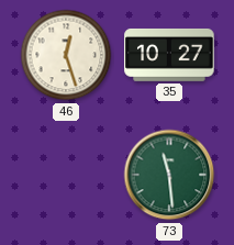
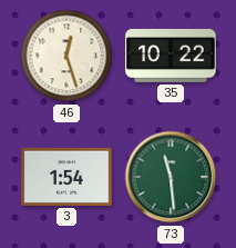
35: 10:27 -> 10:22
3: none -> 1:54
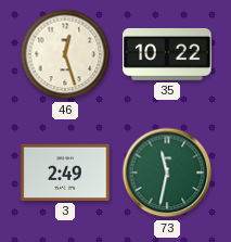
3: 1:54 -> 2:49
73: 11:29 -> 11:32
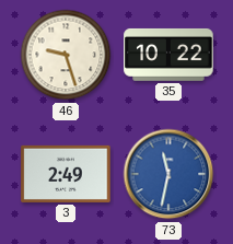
46: 12:27 -> 9:27
73 dial: green -> blue
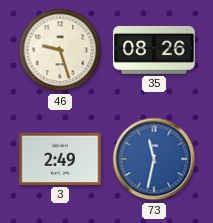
35: 10:22 -> 08:26
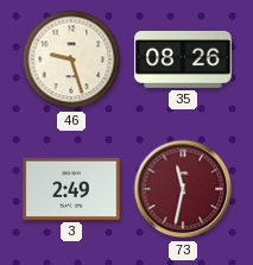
73 dial: blue -> burgundy
